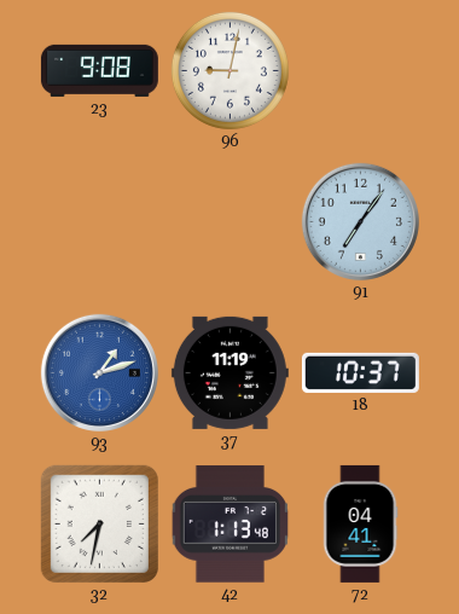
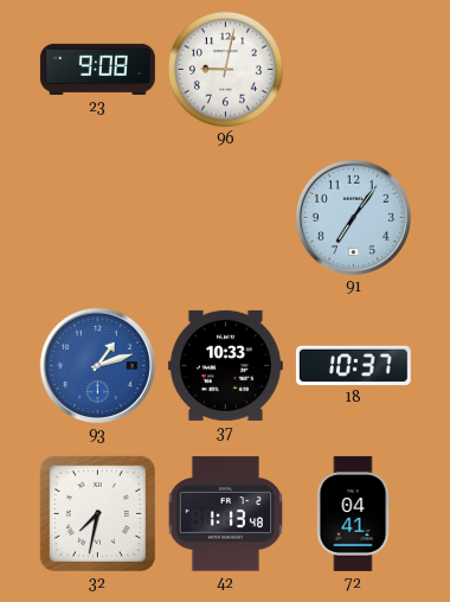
37: 11:19 -> 10:33
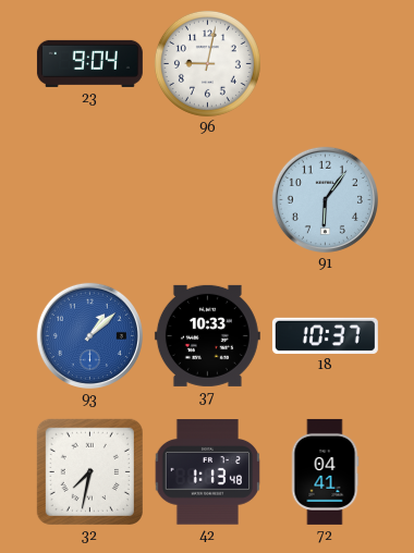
23: 9:08 -> 9:04
91: 7:06 -> 6:06
93: 1:12 -> 1:08
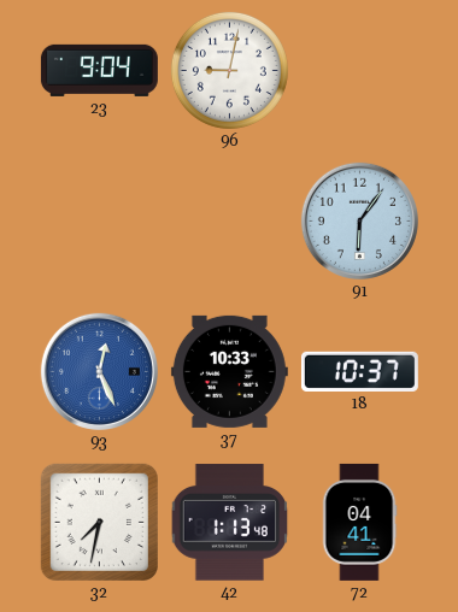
93: 1:08 -> 12:26
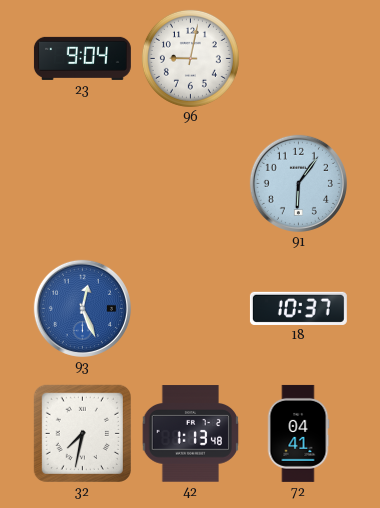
37: 10:33 -> none
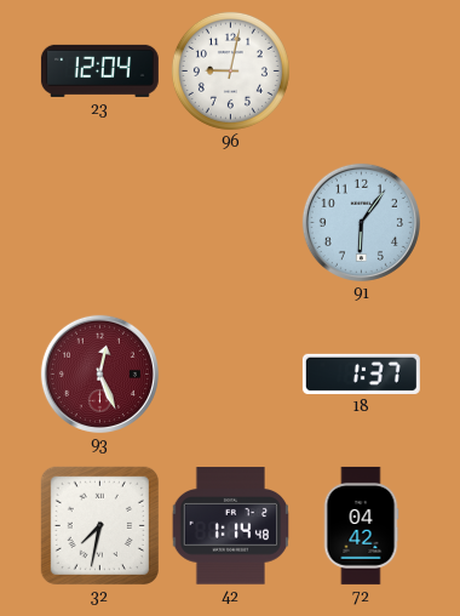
23: 9:04 -> 12:04
93 dial: blue -> burgundy
18: 10:37 -> 1:37
42: 1:13 -> 1:14
72: 04:41 -> 04:42
